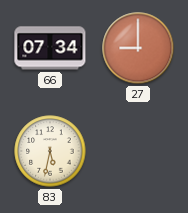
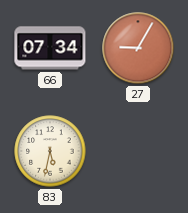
27: 9:00 -> 9:05
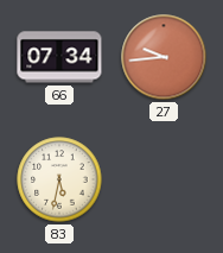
27: 9:05 -> 9:44
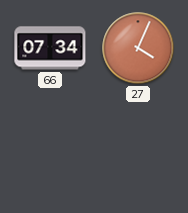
27: 9:44 -> 4:04
83: 5:32 -> none
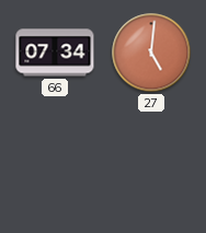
27: 4:04 -> 5:01
